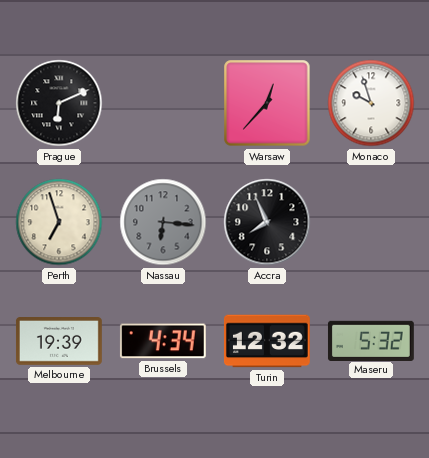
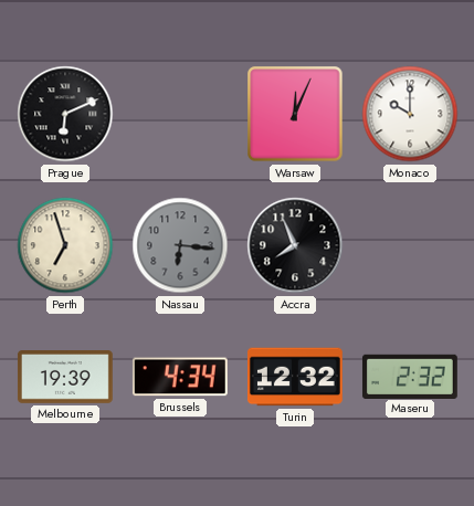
Warsaw: 12:37 -> 12:04
Monaco: 9:57 -> 10:00
Maseru: 5:32 -> 2:32
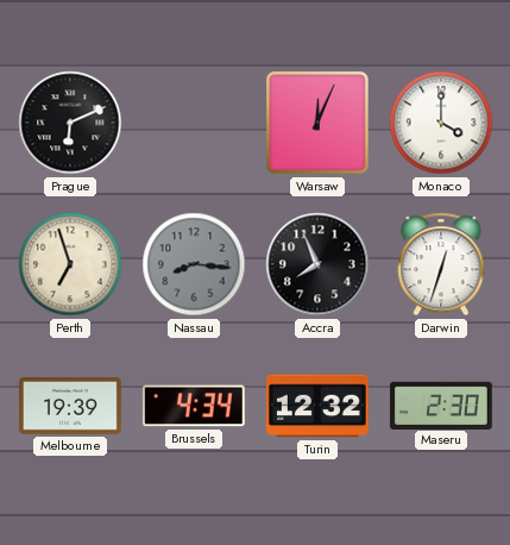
Monaco: 10:00 -> 4:00
Nassau: 6:16 -> 8:16
Darwin: none -> 12:33
Maseru: 2:32 -> 2:30
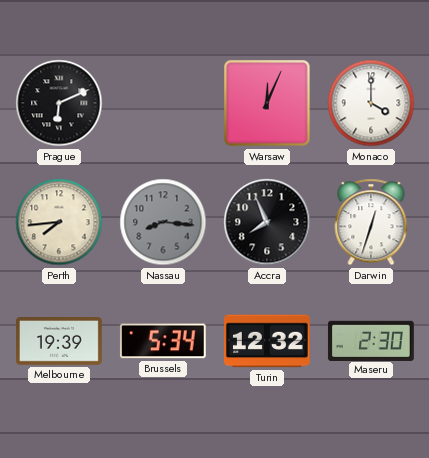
Perth: 6:57 -> 7:44
Brussels: 4:34 -> 5:34
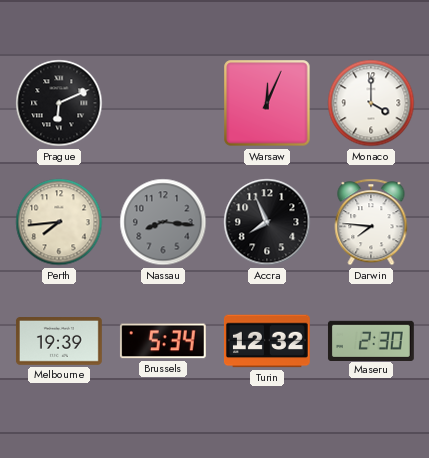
Darwin: 12:33 -> 7:46
